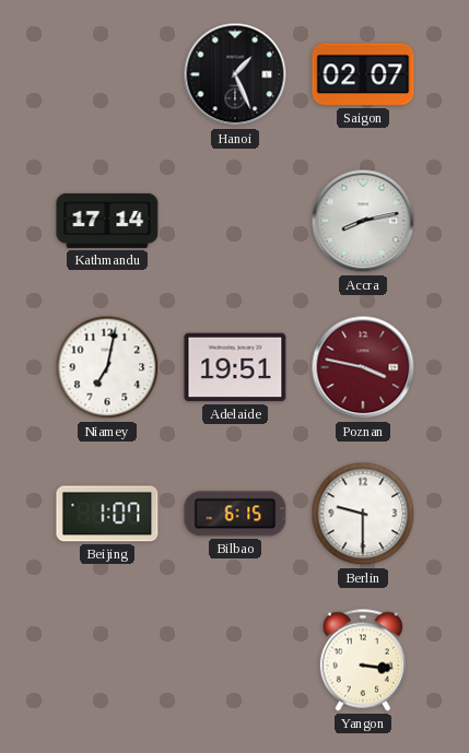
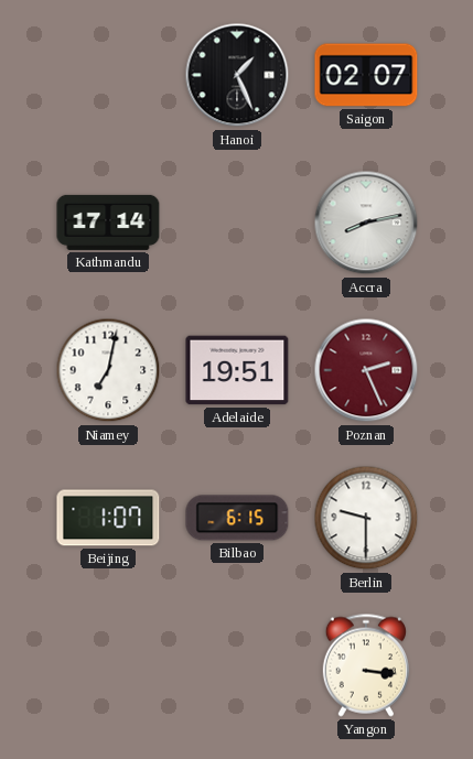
Poznan: 3:47 -> 2:26
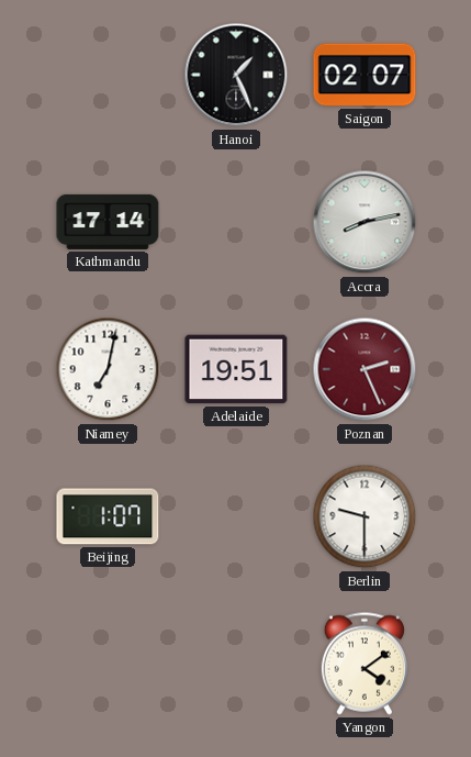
Bilbao: 6:15 -> none
Yangon: 3:16 -> 4:09
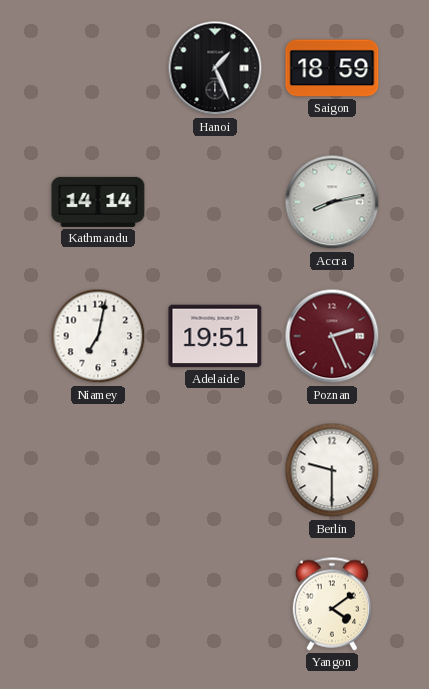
Saigon: 02:07 -> 18:59
Kathmandu: 17:14 -> 14:14
Beijing: 1:07 -> none
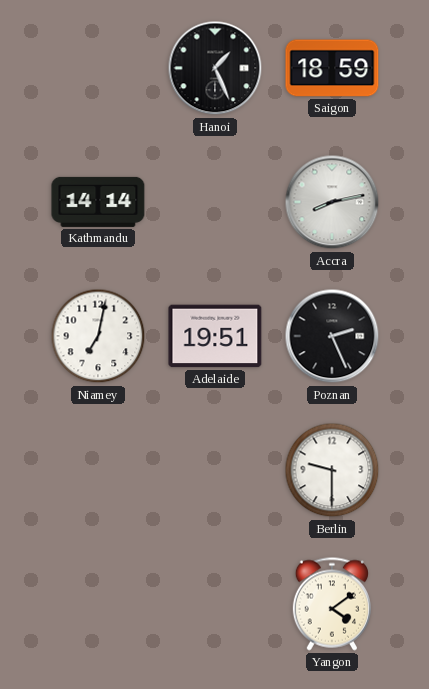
Poznan dial: burgundy -> black
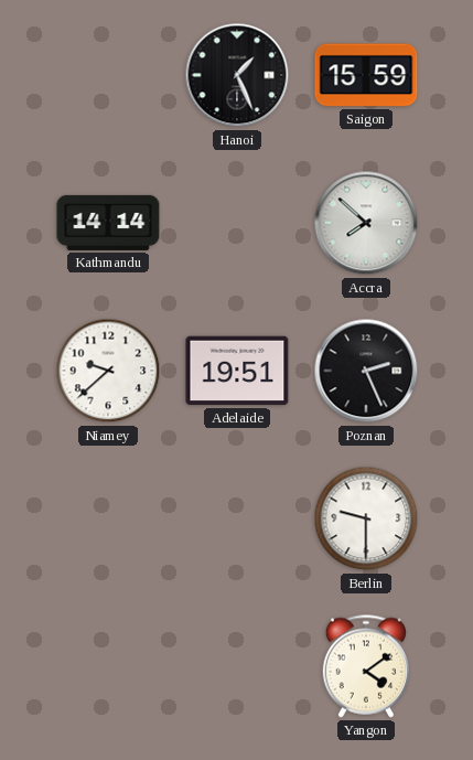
Saigon: 18:59 -> 15:59
Accra: 8:13 -> 7:52
Niamey: 7:02 -> 9:38
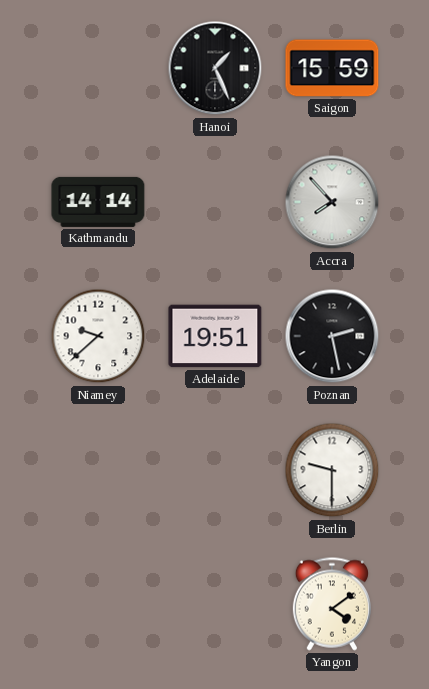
Accra: 7:52 -> 7:53
Poznan: 2:26 -> 2:28
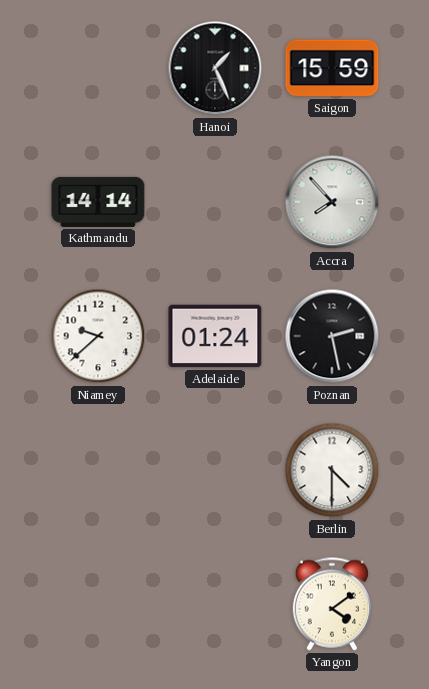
Adelaide: 19:51 -> 01:24
Berlin: 9:30 -> 4:30
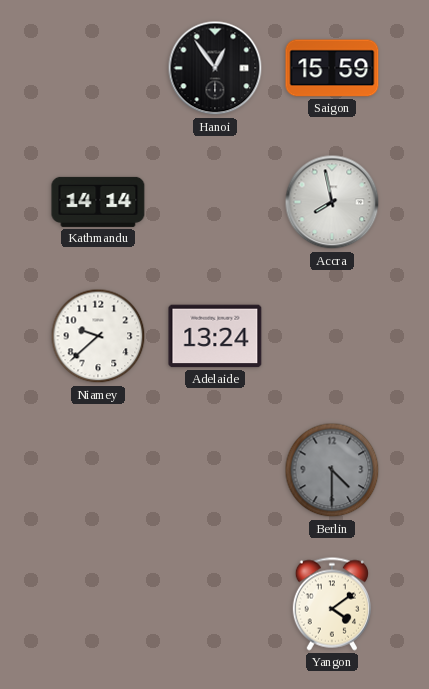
Hanoi: 1:26 -> 12:54
Accra: 7:53 -> 7:58
Adelaide: 01:24 -> 13:24
Poznan: 2:28 -> none
Berlin dial: white -> grey
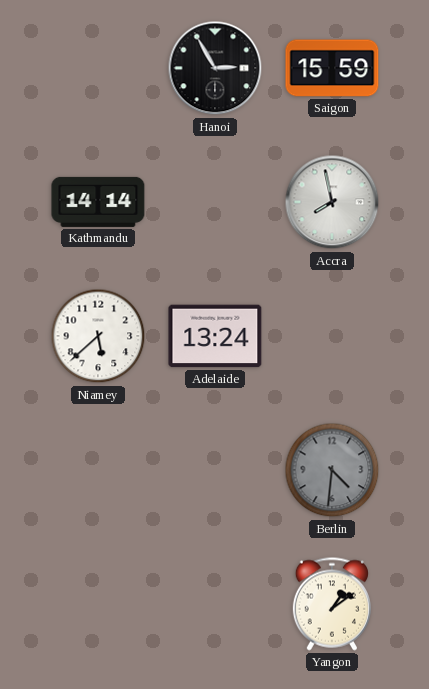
Hanoi: 12:54 -> 2:55
Niamey: 9:38 -> 5:38
Berlin: 4:30 -> 4:31
Yangon: 4:09 -> 1:09
